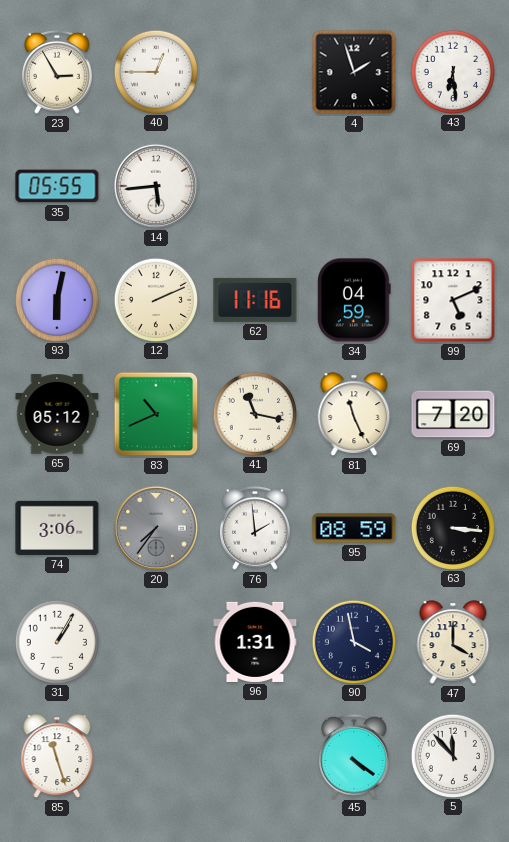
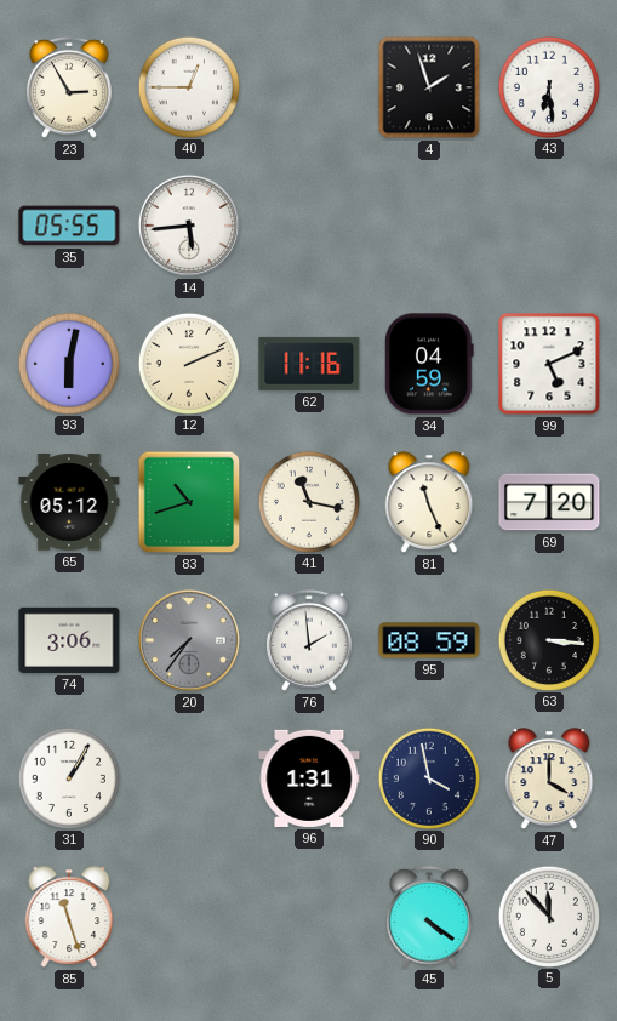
83: 10:41 -> 10:42
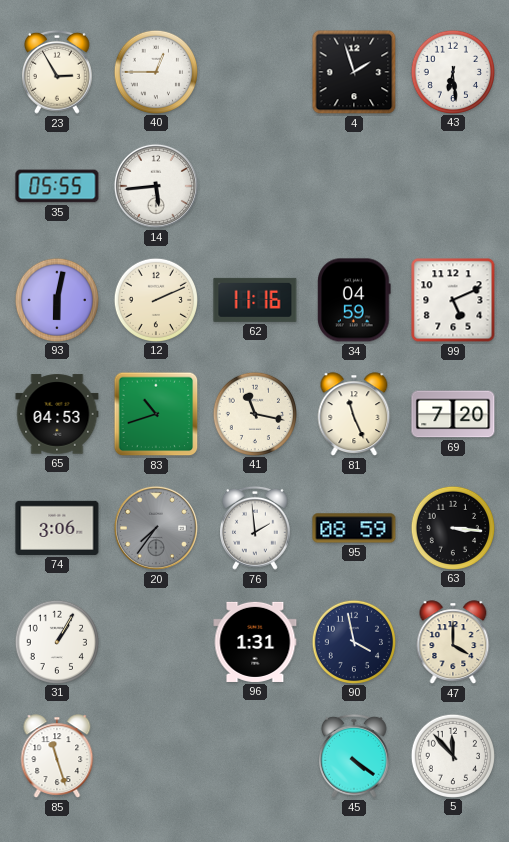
65: 05:12 -> 04:53
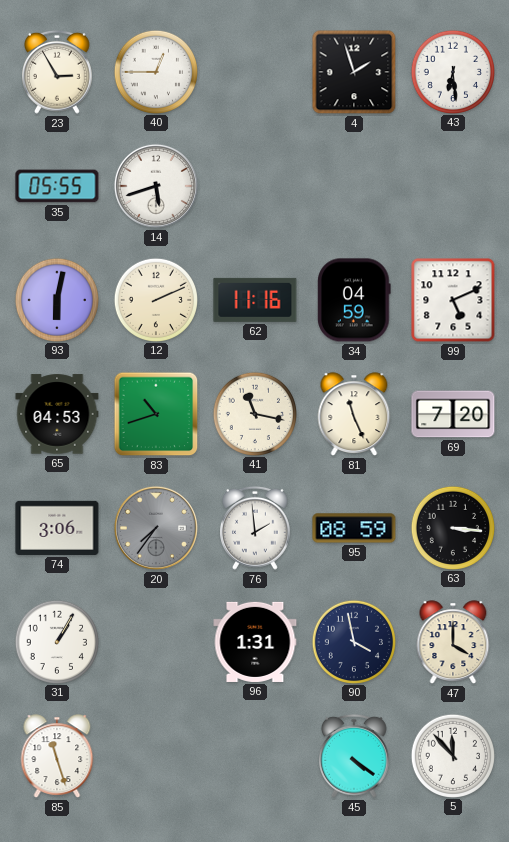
14: 5:44 -> 5:42
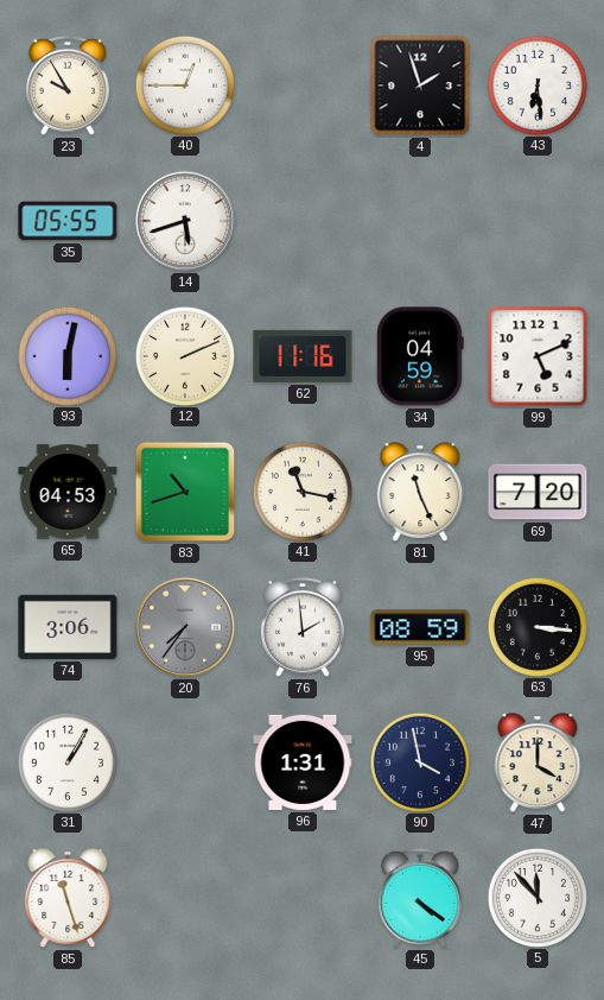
23: 2:55 -> 9:55
